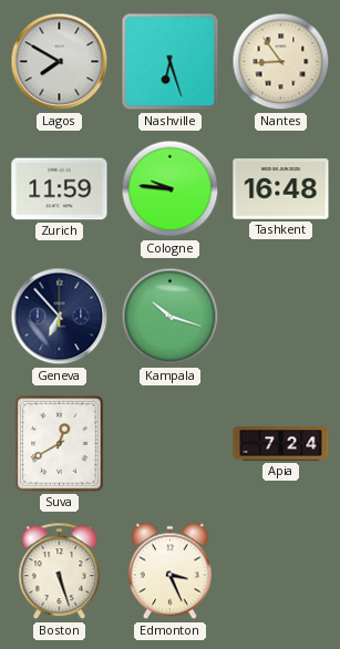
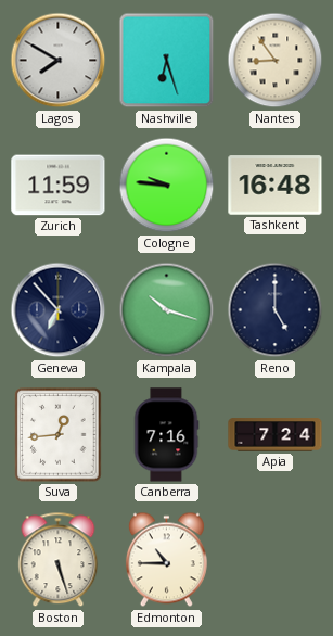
Reno: none -> 5:00
Suva: 12:40 -> 12:44
Canberra: none -> 7:16
Edmonton: 3:26 -> 10:45
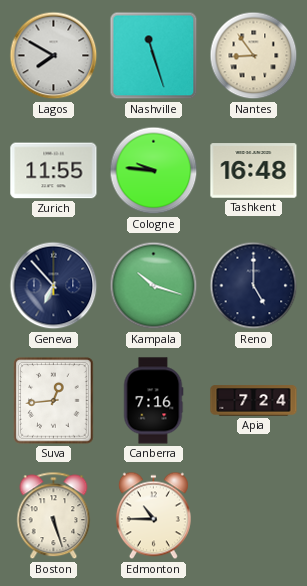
Nashville: 6:27 -> 11:27
Zurich: 11:59 -> 11:55
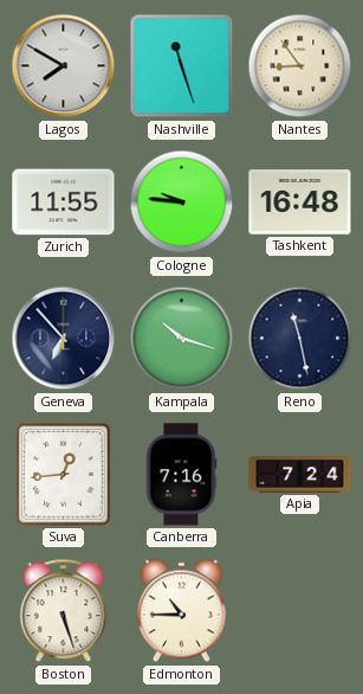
Reno: 5:00 -> 11:28
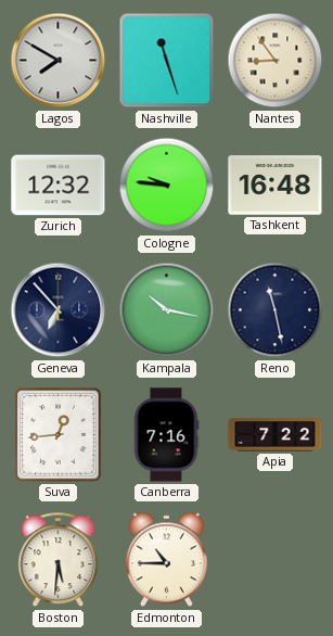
Zurich: 11:55 -> 12:32
Kampala: 10:18 -> 10:17
Apia: 7:24 -> 7:22
Boston: 5:27 -> 5:31
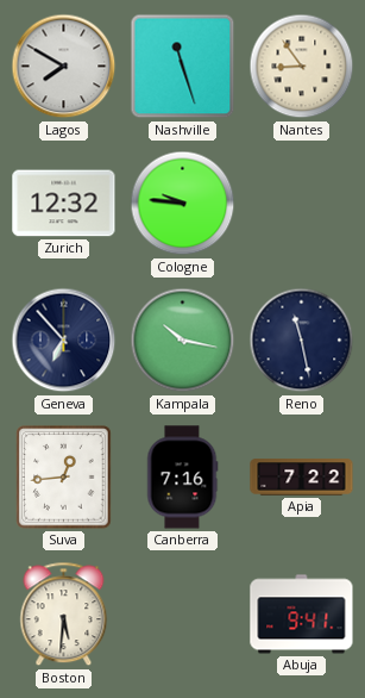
Tashkent: 16:48 -> none
Edmonton: 10:45 -> none
Abuja: none -> 9:41
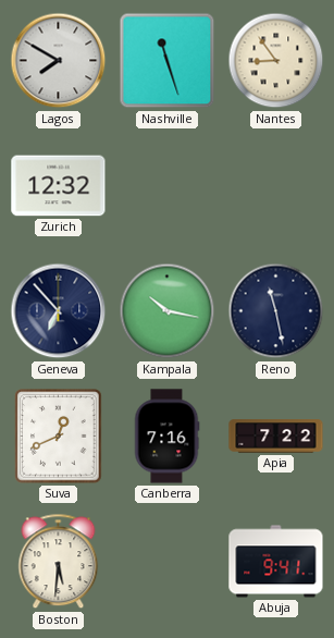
Cologne: 9:46 -> none
Suva: 12:44 -> 12:41
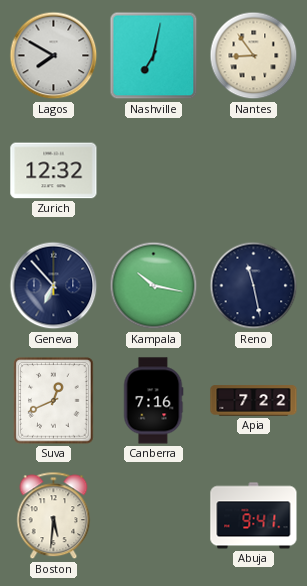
Nashville: 11:27 -> 7:02
